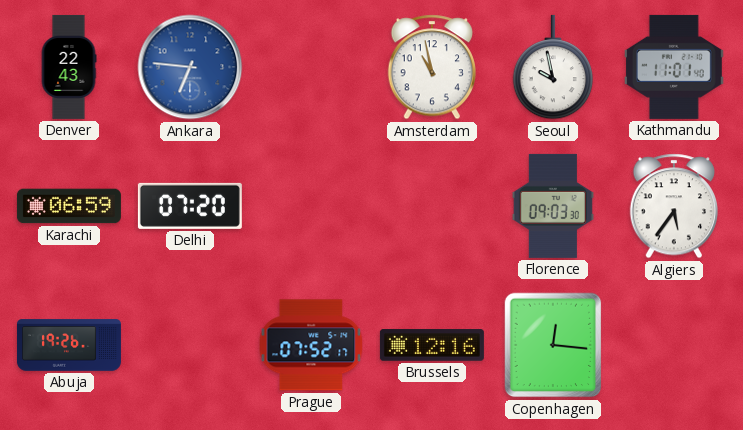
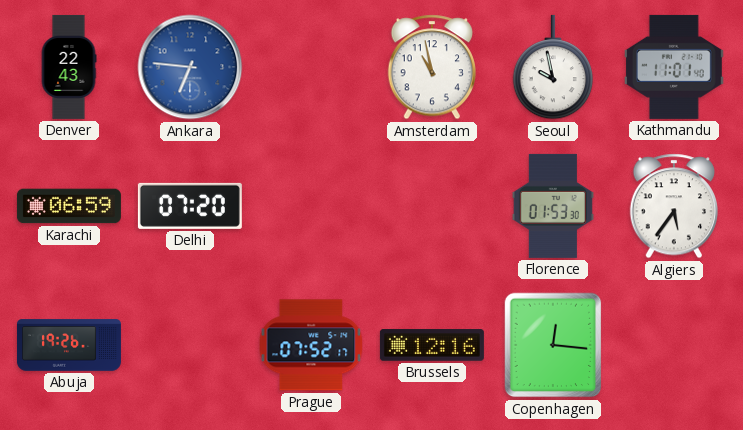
Florence: 09:03 -> 01:53
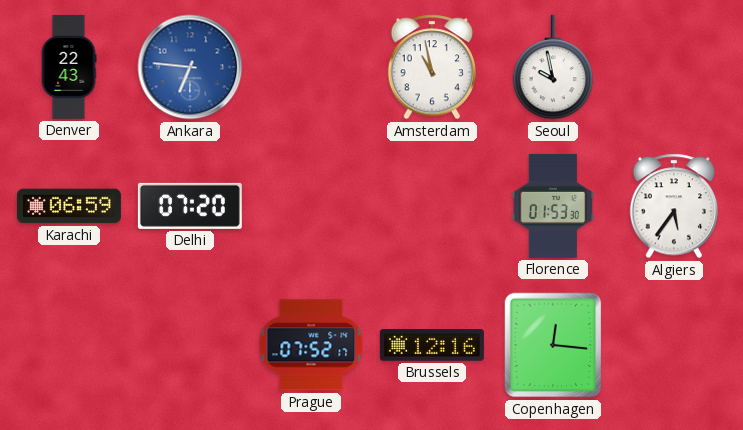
Kathmandu: 11:01 -> none
Abuja: 19:26 -> none
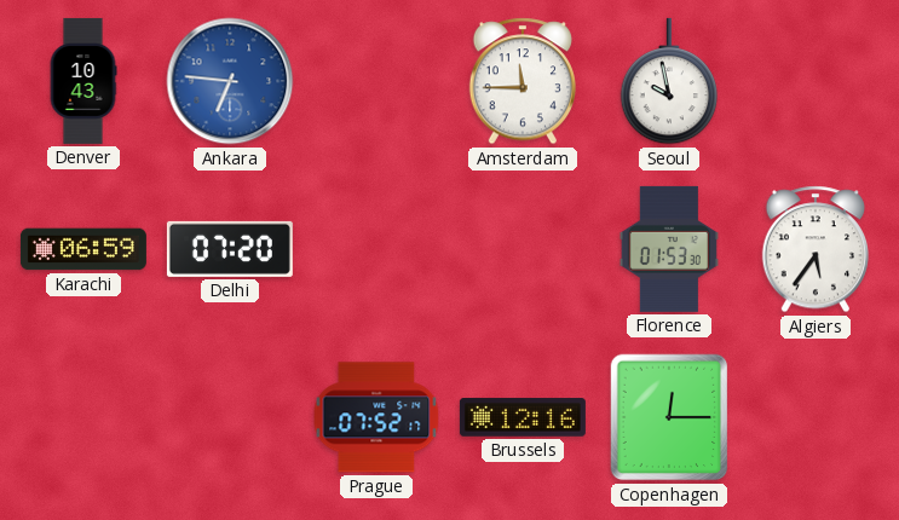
Denver: 22:43 -> 10:43
Amsterdam: 10:58 -> 11:45
Copenhagen: 12:16 -> 12:15
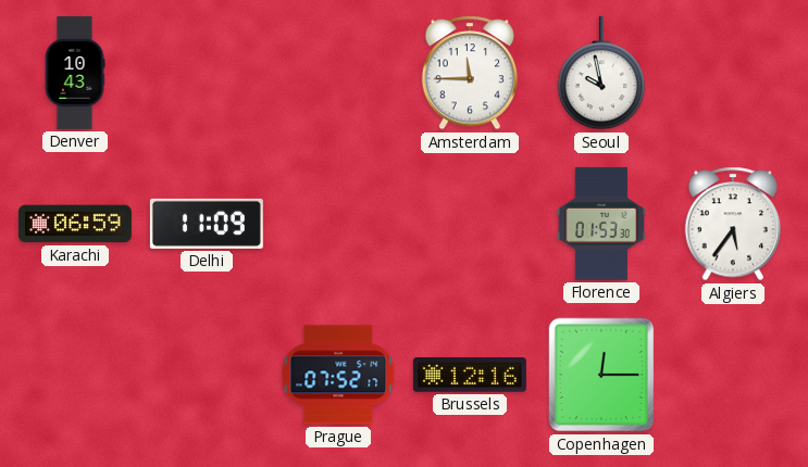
Ankara: 6:46 -> none
Delhi: 07:20 -> 11:09
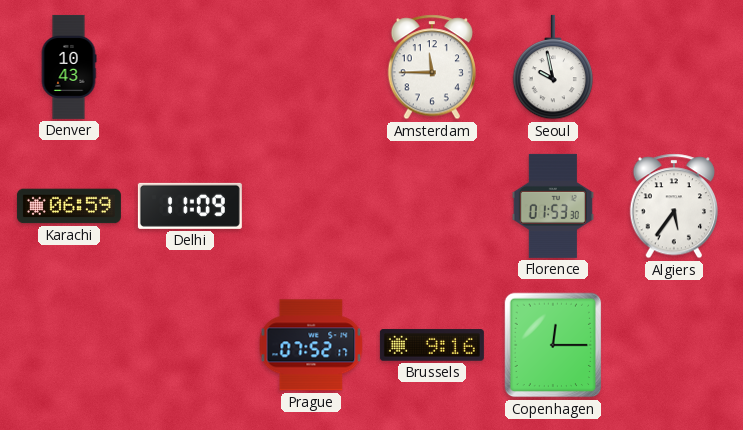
Brussels: 12:16 -> 9:16
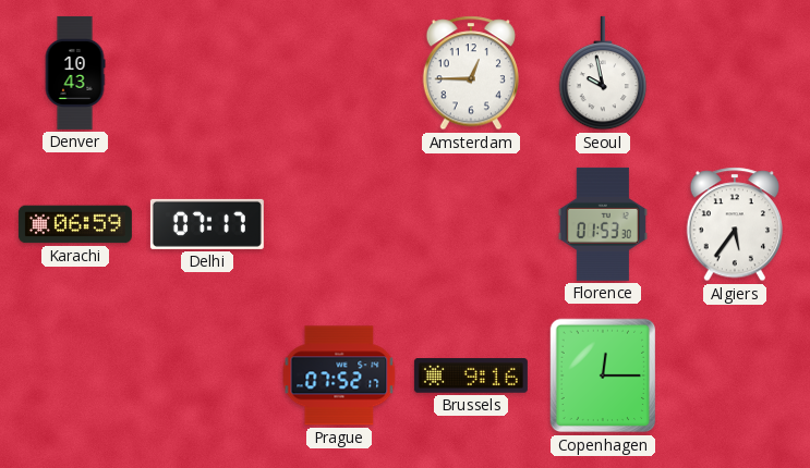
Amsterdam: 11:45 -> 12:45
Delhi: 11:09 -> 07:17
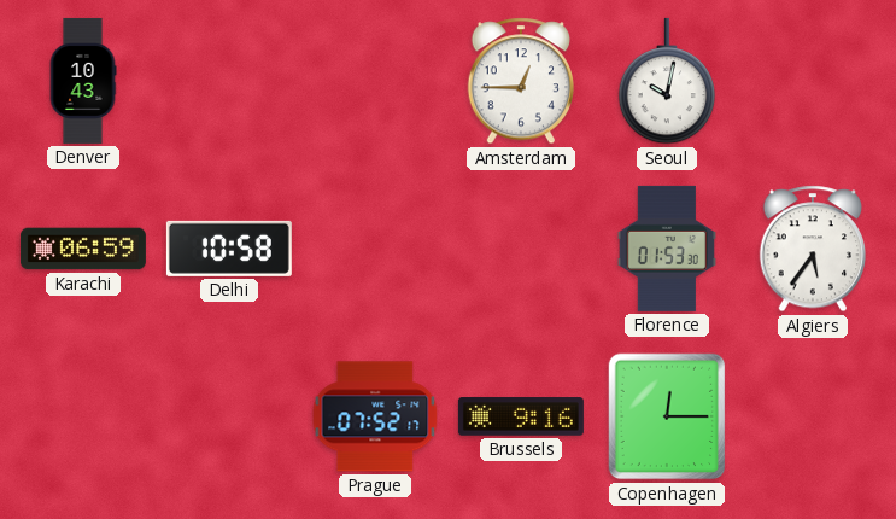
Seoul: 9:58 -> 10:02
Delhi: 07:17 -> 10:58
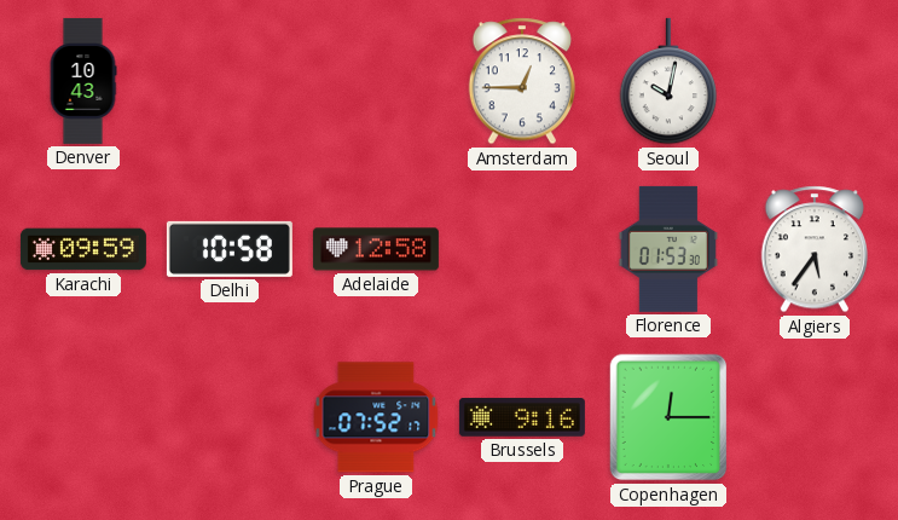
Karachi: 06:59 -> 09:59
Adelaide: none -> 12:58
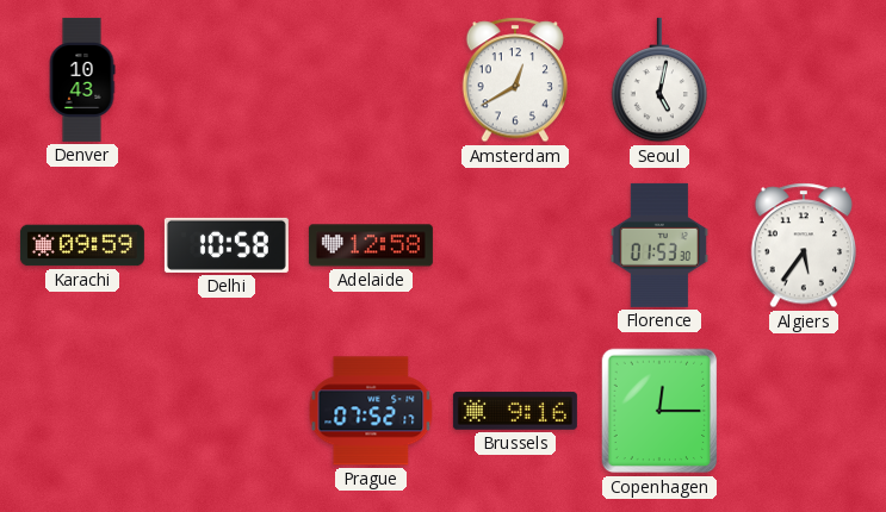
Amsterdam: 12:45 -> 12:40
Seoul: 10:02 -> 5:02
